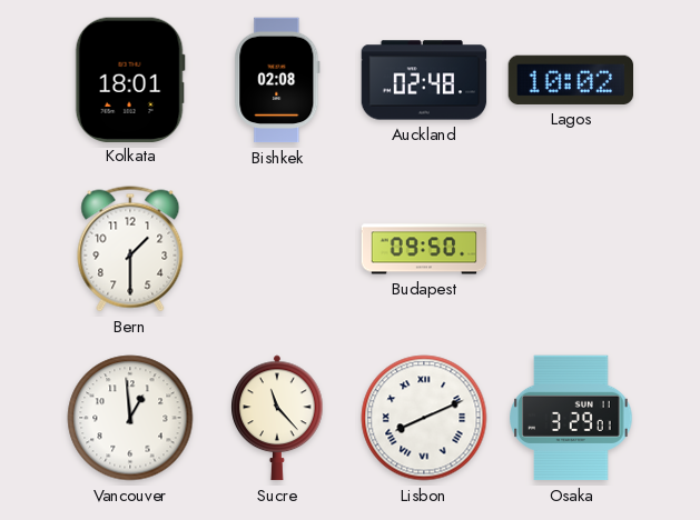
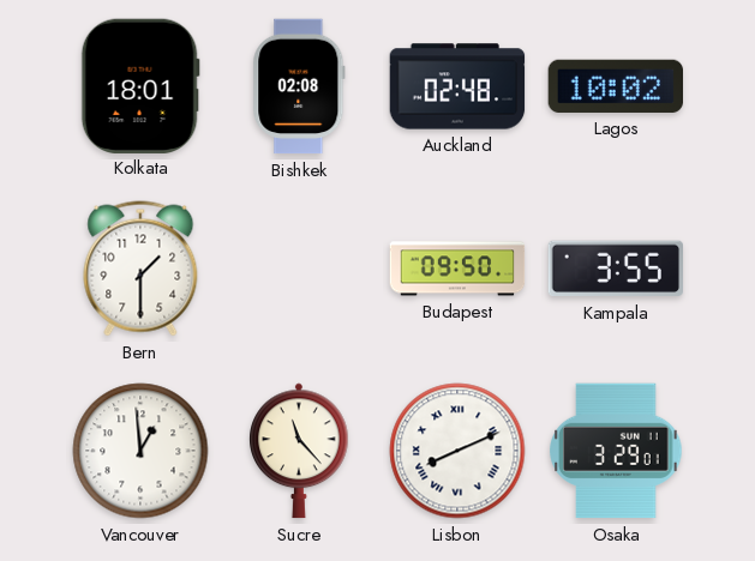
Kampala: none -> 3:55
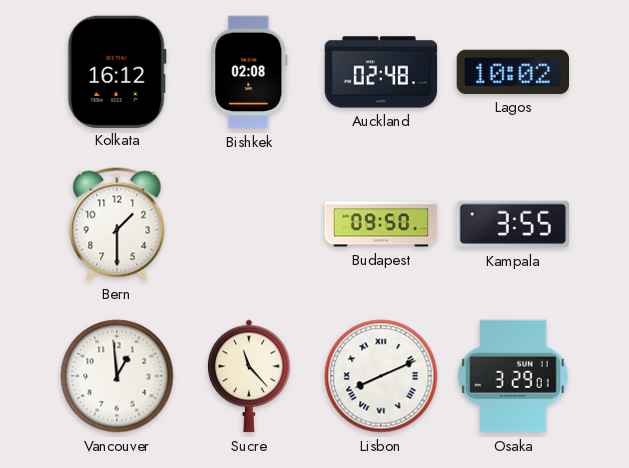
Kolkata: 18:01 -> 16:12
